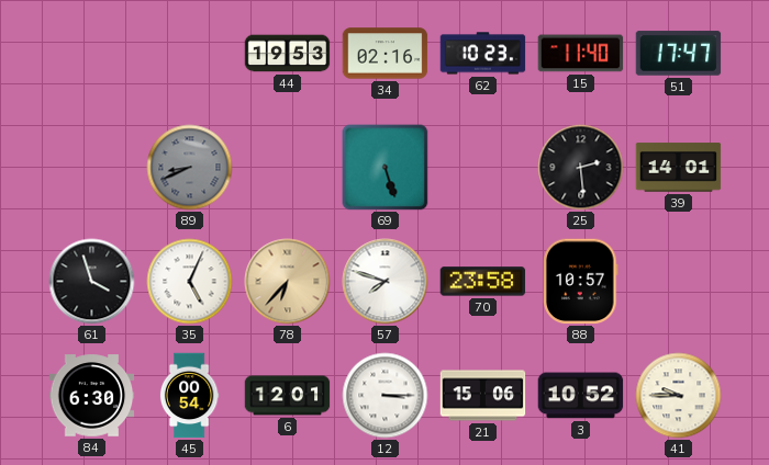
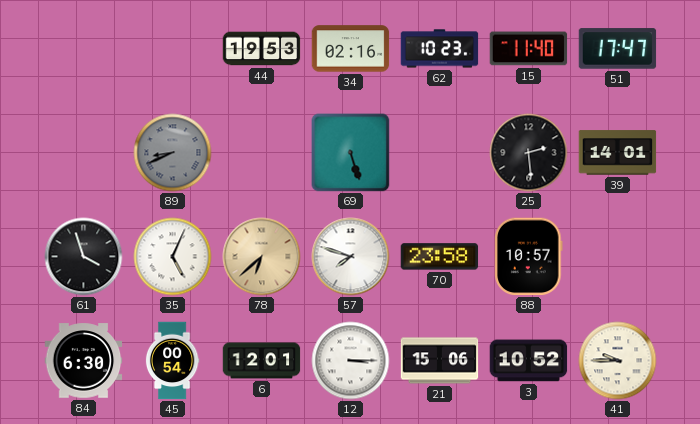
78: 6:37 -> 6:38
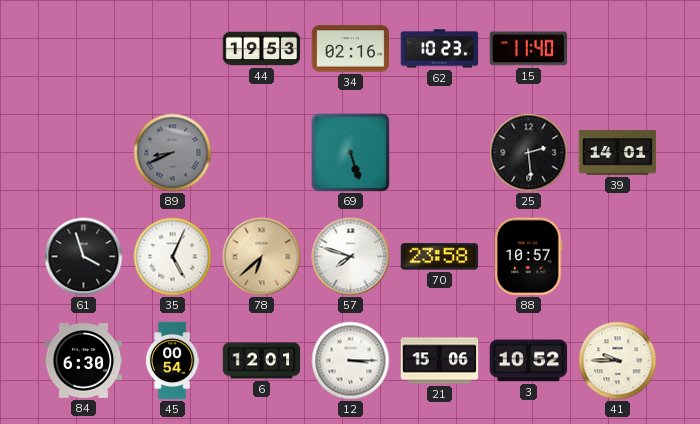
51: 17:47 -> none
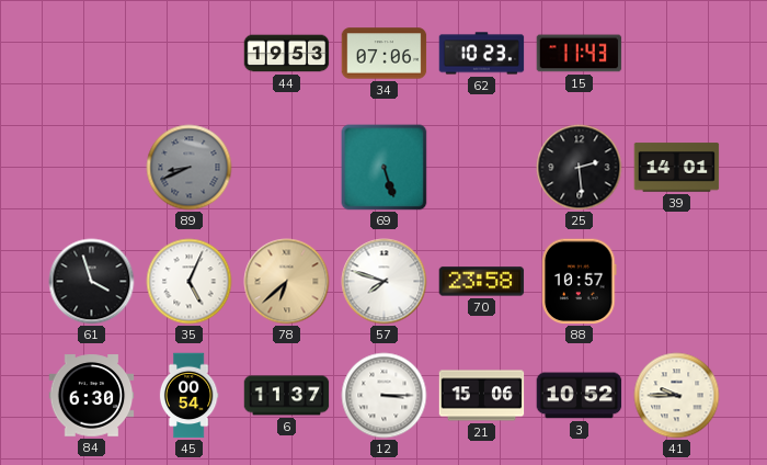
34: 02:16 -> 07:06
15: 11:40 -> 11:43
6: 12:01 -> 11:37
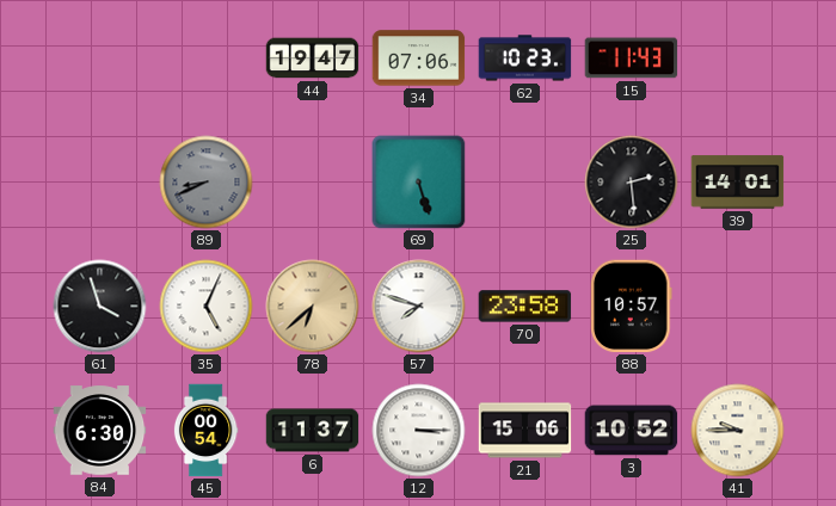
44: 19:53 -> 19:47
